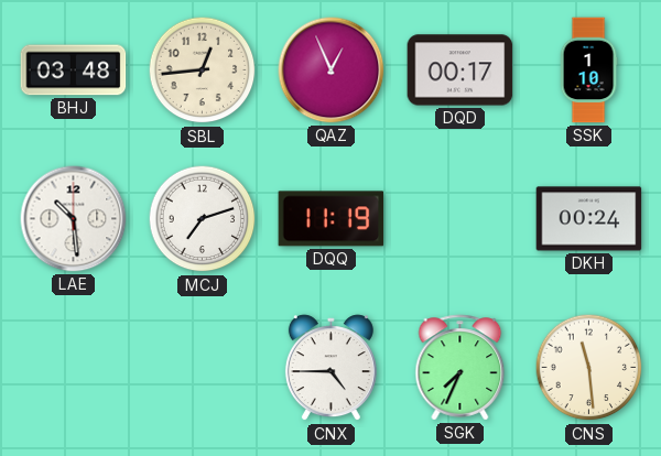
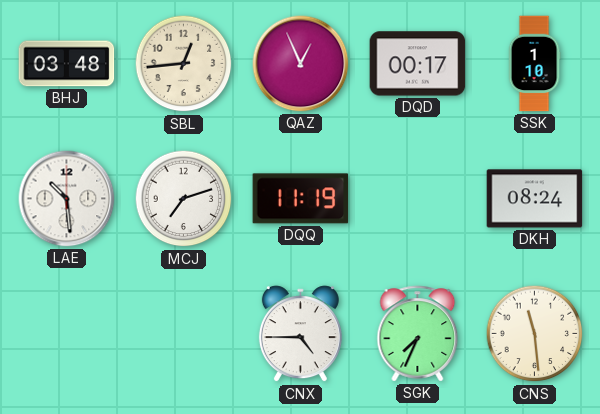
DKH: 00:24 -> 08:24
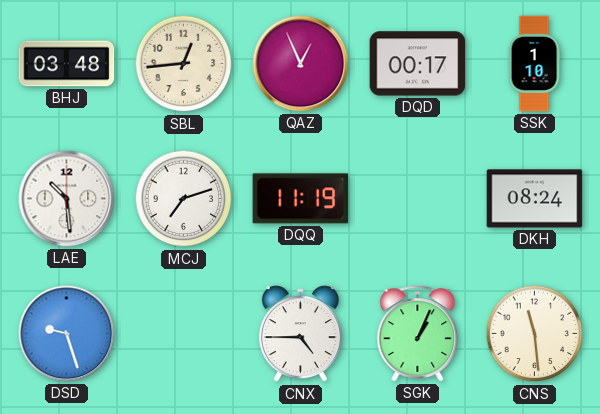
DSD: none -> 9:27
SGK: 7:34 -> 1:04
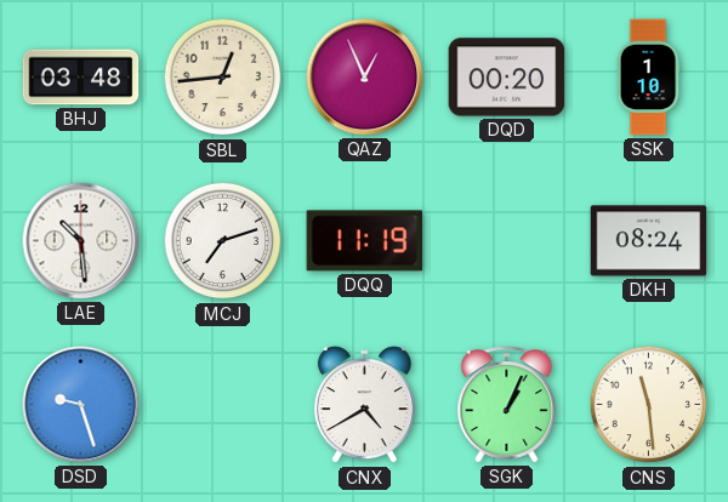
DQD: 00:17 -> 00:20
CNX: 4:45 -> 4:40
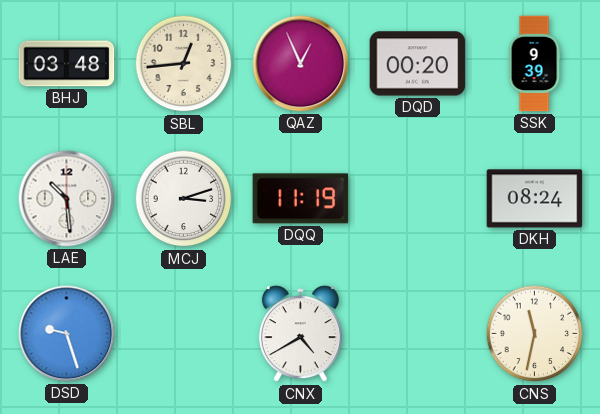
SSK: 1:10 -> 9:39
MCJ: 7:12 -> 3:12
SGK: 1:04 -> none
CNS: 11:29 -> 11:32
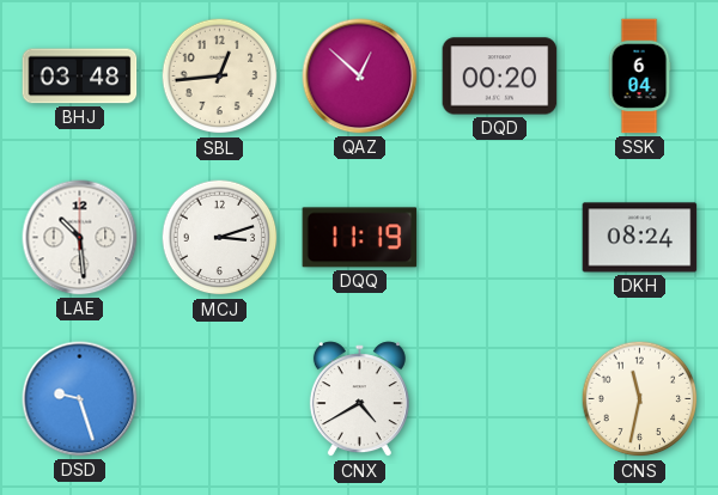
QAZ: 12:56 -> 12:52
SSK: 9:39 -> 6:04
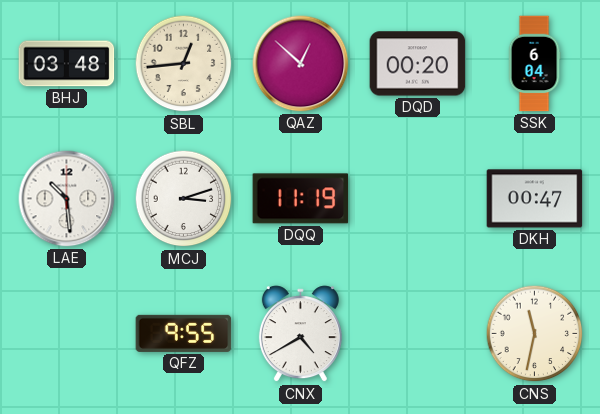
DKH: 08:24 -> 00:47
DSD: 9:27 -> none
QFZ: none -> 9:55
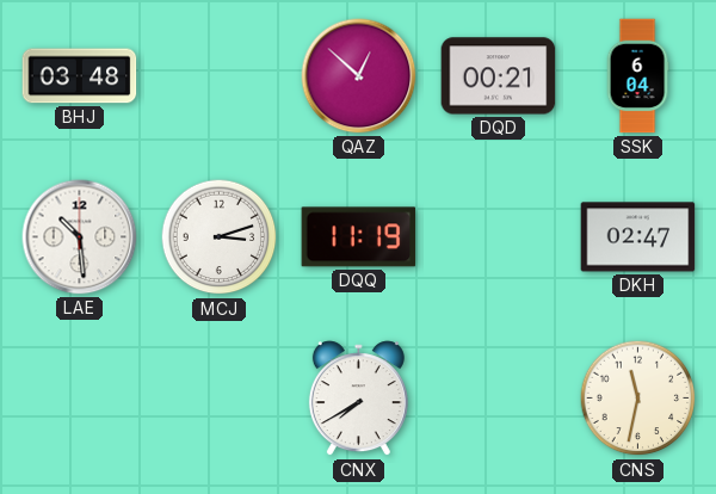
SBL: 12:44 -> none
DQD: 00:20 -> 00:21
DKH: 00:47 -> 02:47
QFZ: 9:55 -> none
CNX: 4:40 -> 7:40
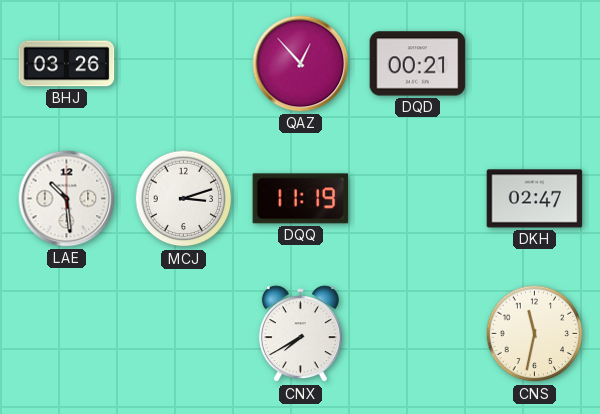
BHJ: 03:48 -> 03:26
QAZ: 12:52 -> 12:53
SSK: 6:04 -> none
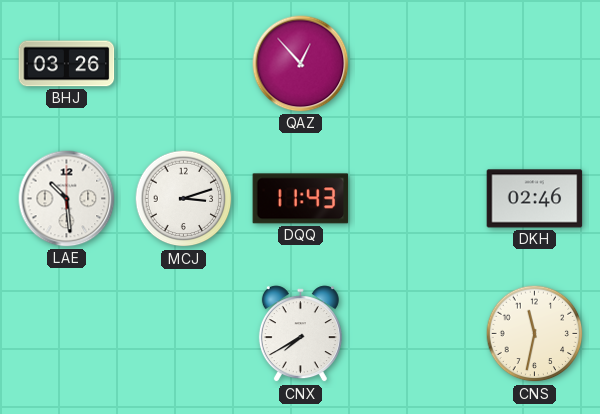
DQD: 00:21 -> none
DQQ: 11:19 -> 11:43
DKH: 02:47 -> 02:46
